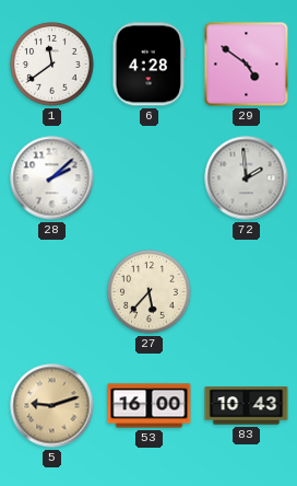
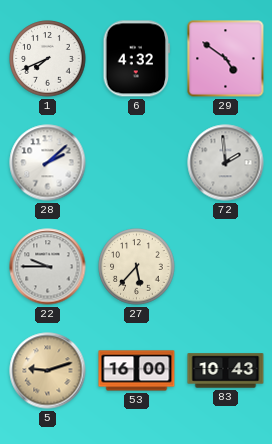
1: 11:39 -> 7:41
6: 4:28 -> 4:32
22: none -> 9:45
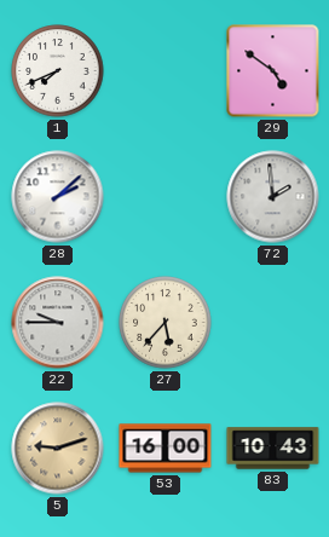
6: 4:32 -> none
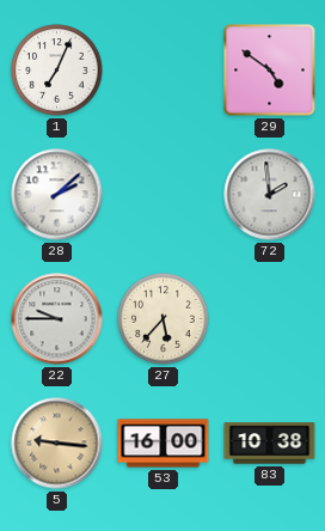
1: 7:41 -> 7:04
5: 9:12 -> 9:16
83: 10:43 -> 10:38
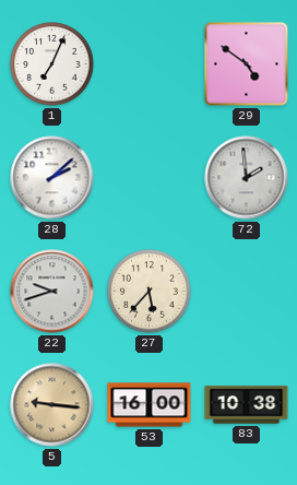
22: 9:45 -> 9:42
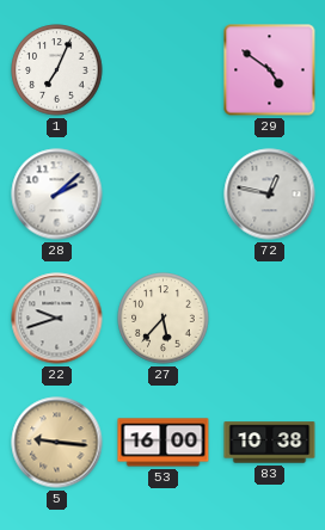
72: 1:59 -> 12:47
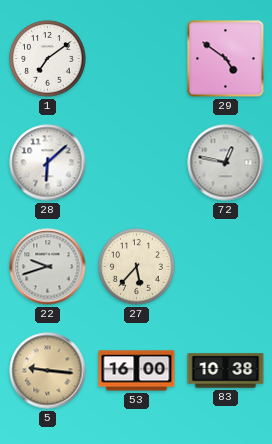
1: 7:04 -> 7:09
28: 2:08 -> 6:08
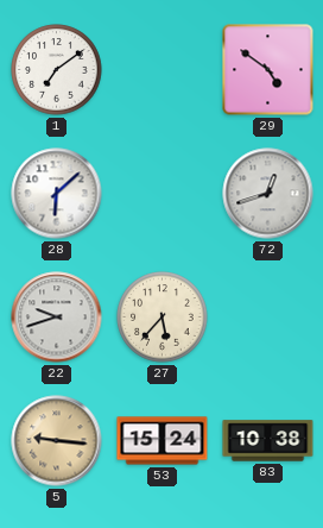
72: 12:47 -> 12:42
53: 16:00 -> 15:24
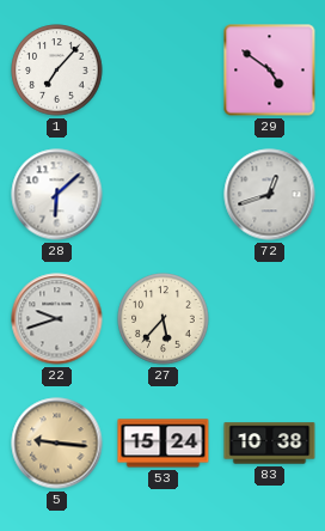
1: 7:09 -> 7:07
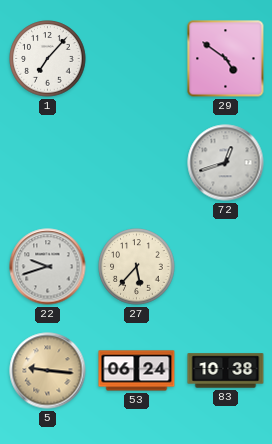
28: 6:08 -> none
53: 15:24 -> 06:24
